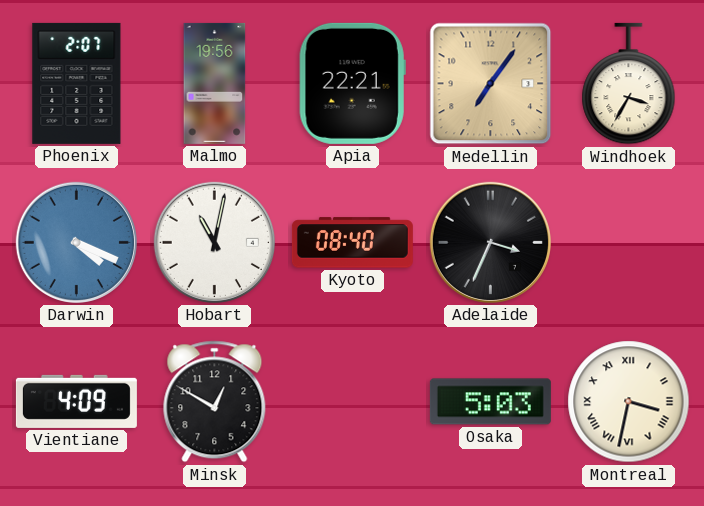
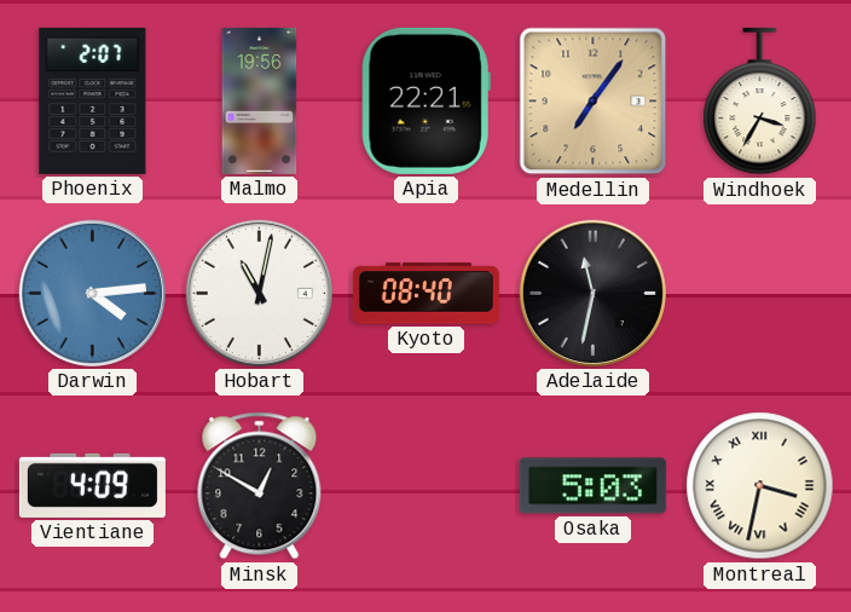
Darwin: 4:19 -> 4:14
Adelaide: 3:34 -> 11:32
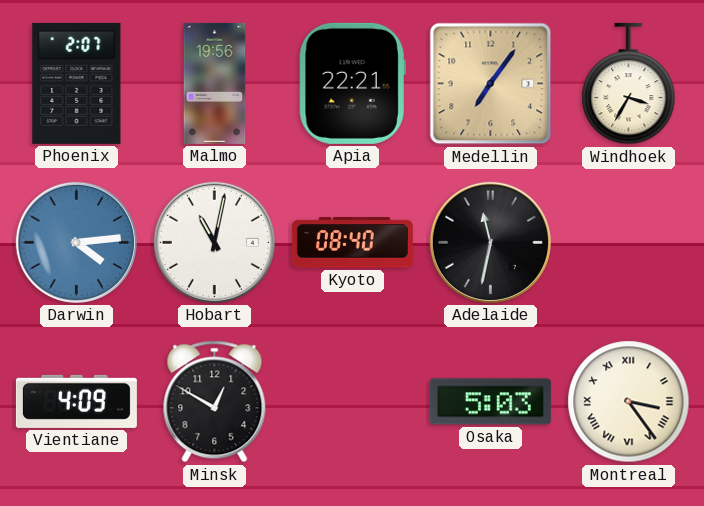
Montreal: 3:32 -> 3:24
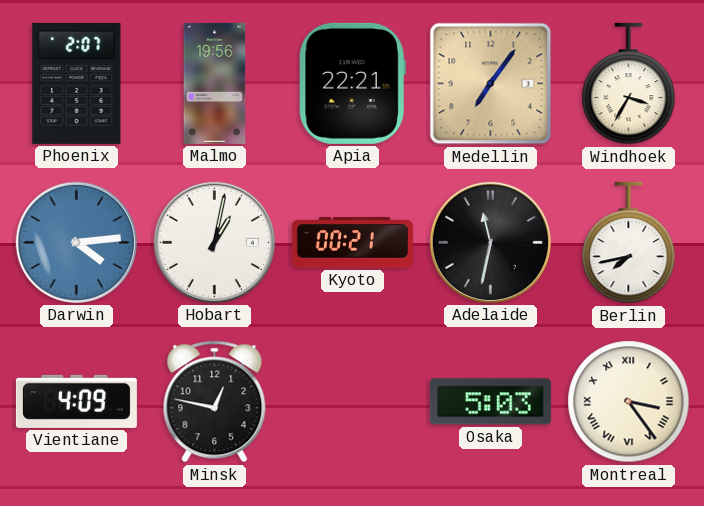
Hobart: 11:02 -> 1:02
Kyoto: 08:40 -> 00:21
Berlin: none -> 7:43
Minsk: 12:50 -> 12:47
